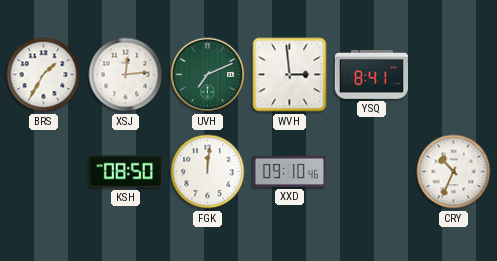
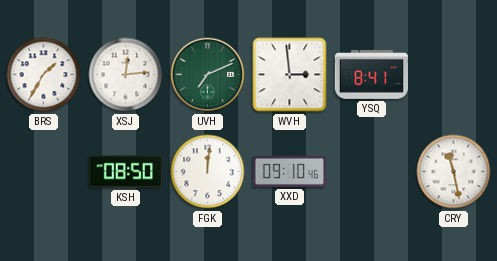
CRY: 10:34 -> 11:28
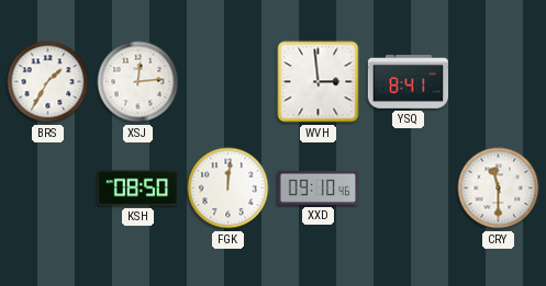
UVH: 7:11 -> none
CRY: 11:28 -> 11:30
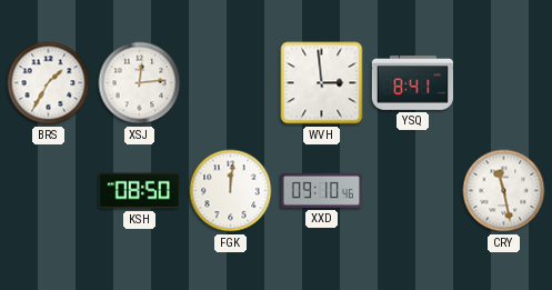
CRY: 11:30 -> 11:28
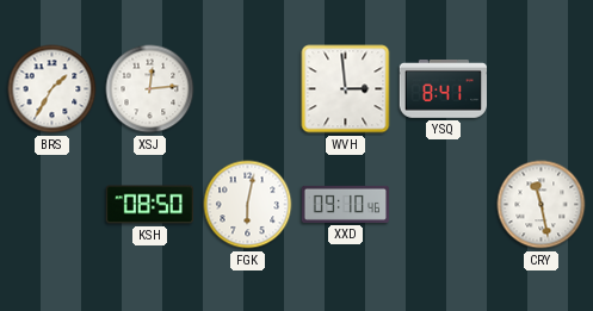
FGK: 12:01 -> 6:02
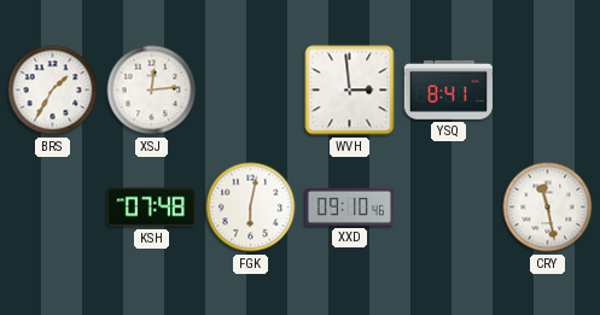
KSH: 08:50 -> 07:48
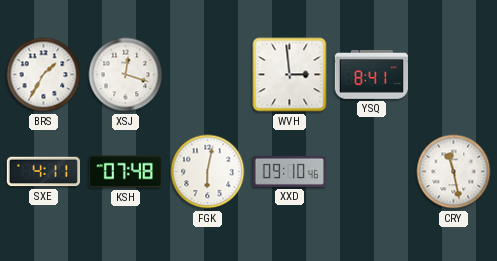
XSJ: 12:14 -> 12:18
SXE: none -> 4:11
